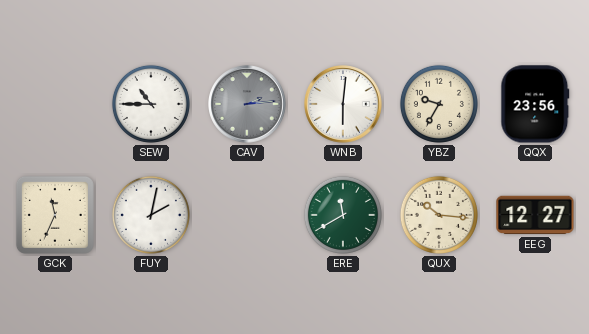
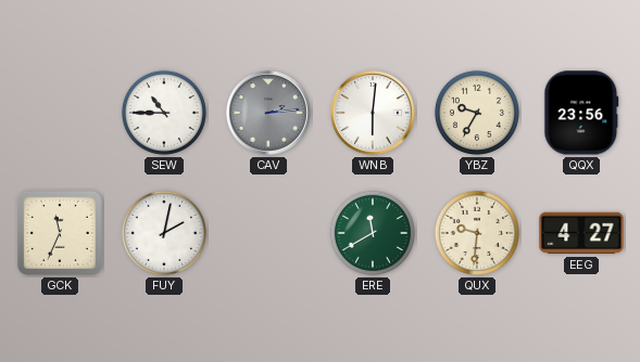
QUX: 10:16 -> 9:31
EEG: 12:27 -> 4:27
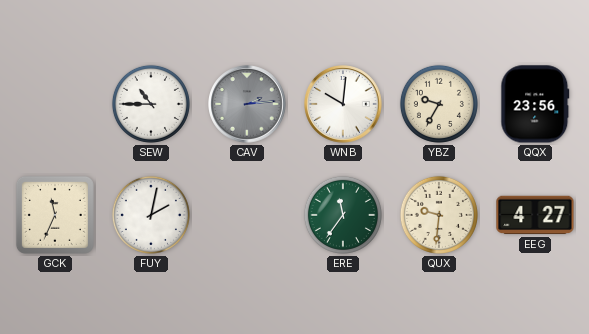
WNB: 6:01 -> 10:01
ERE: 11:40 -> 11:36
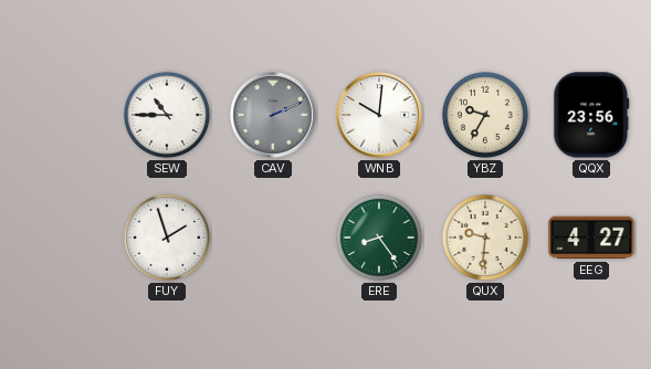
CAV: 2:14 -> 2:11
GCK: 11:34 -> none
FUY: 2:02 -> 1:57
ERE: 11:36 -> 8:24
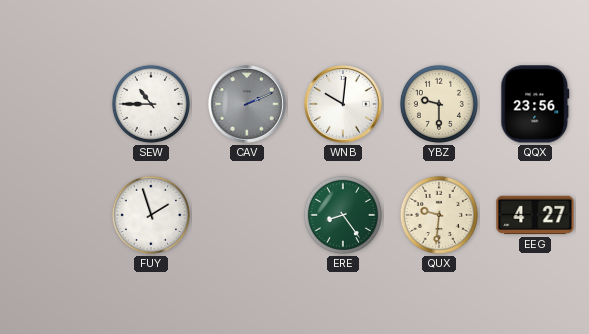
YBZ: 9:35 -> 9:30
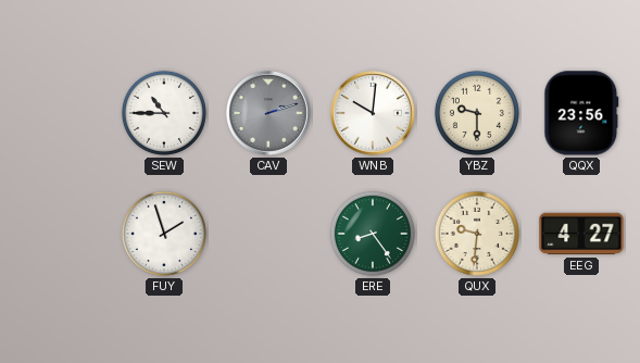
CAV: 2:11 -> 2:12
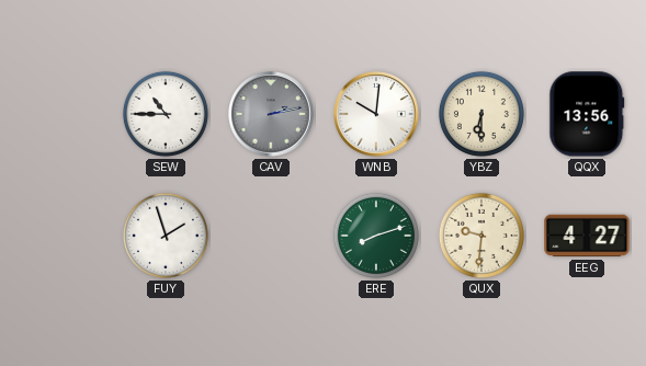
CAV: 2:12 -> 2:13
YBZ: 9:30 -> 6:30
QQX: 23:56 -> 13:56
ERE: 8:24 -> 8:12
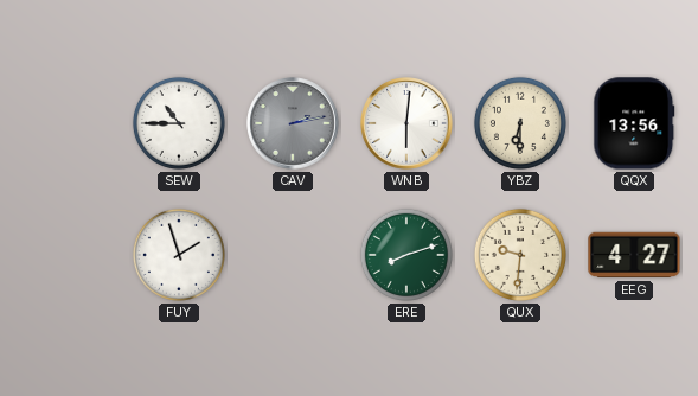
WNB: 10:01 -> 6:01
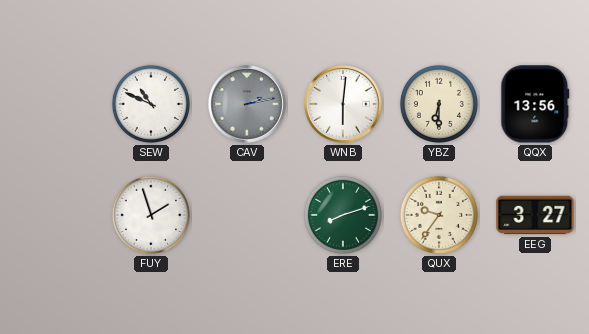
SEW: 10:45 -> 10:49
QUX: 9:31 -> 9:36
EEG: 4:27 -> 3:27
